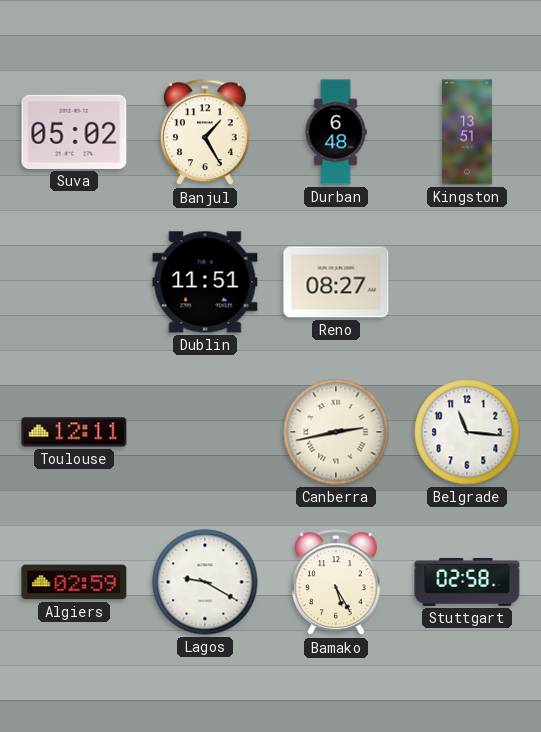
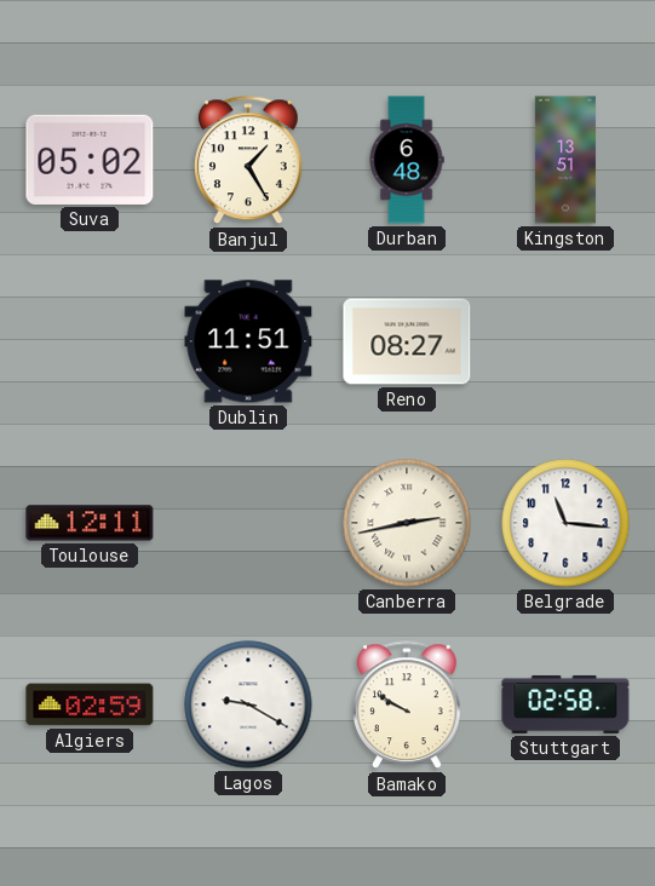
Bamako: 5:25 -> 9:50
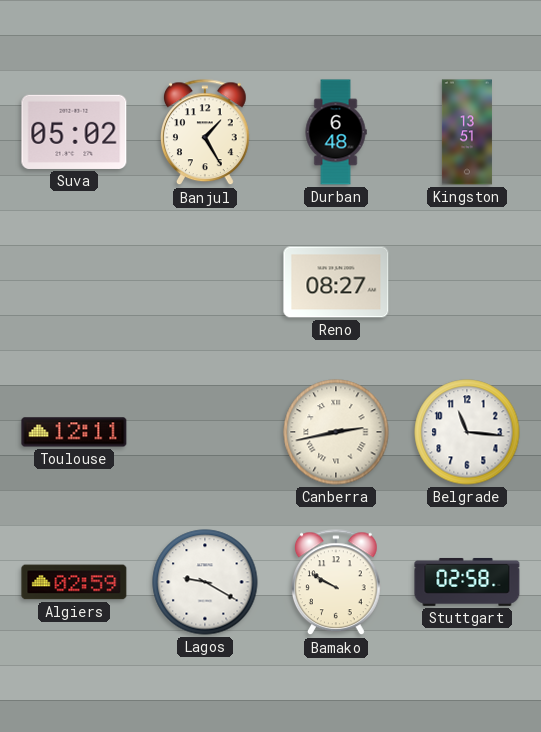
Dublin: 11:51 -> none
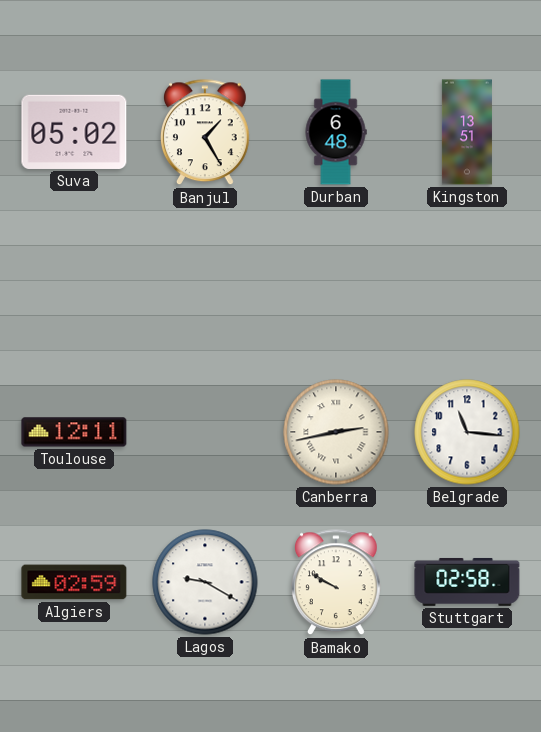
Reno: 08:27 -> none
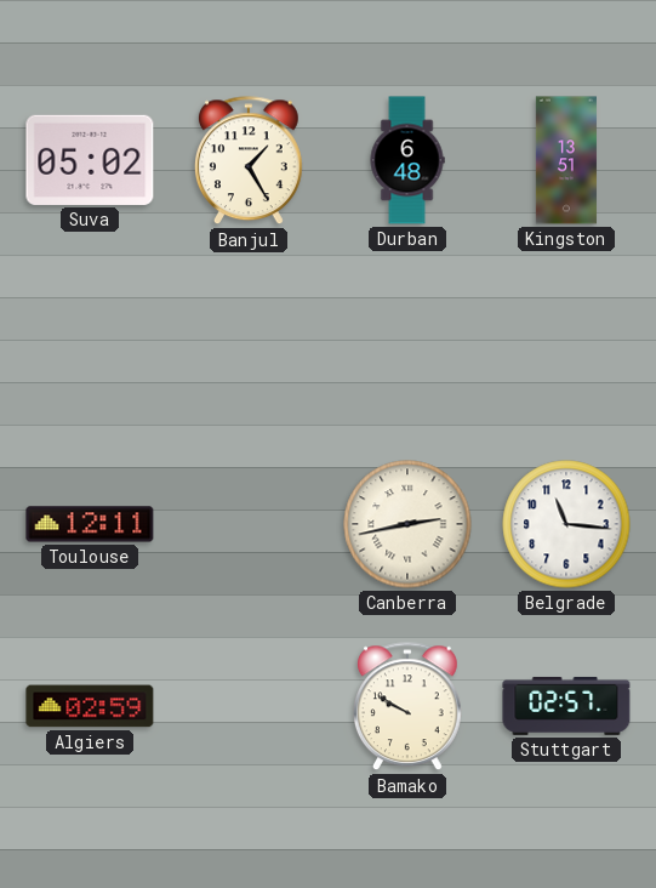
Lagos: 9:20 -> none
Stuttgart: 02:58 -> 02:57
